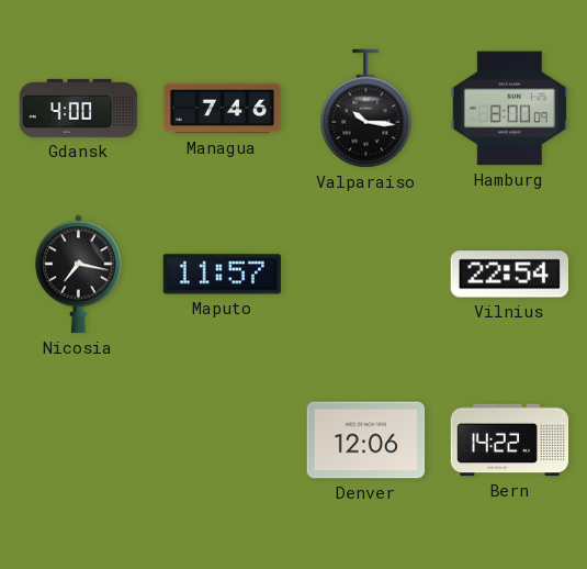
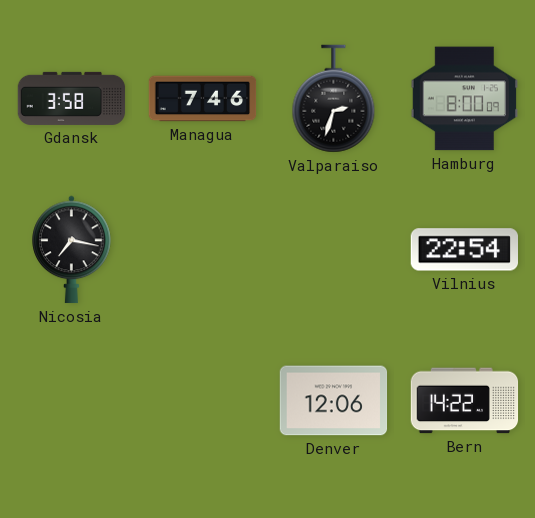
Gdansk: 4:00 -> 3:58
Valparaiso: 10:16 -> 2:33
Maputo: 11:57 -> none
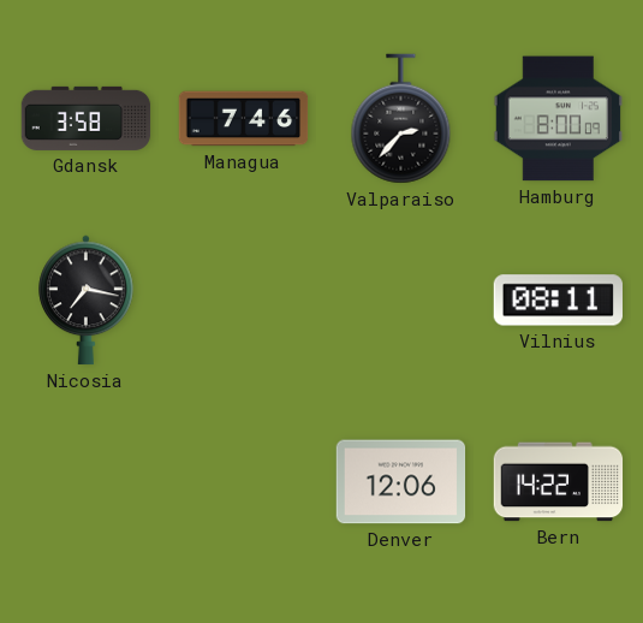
Valparaiso: 2:33 -> 2:37
Vilnius: 22:54 -> 08:11
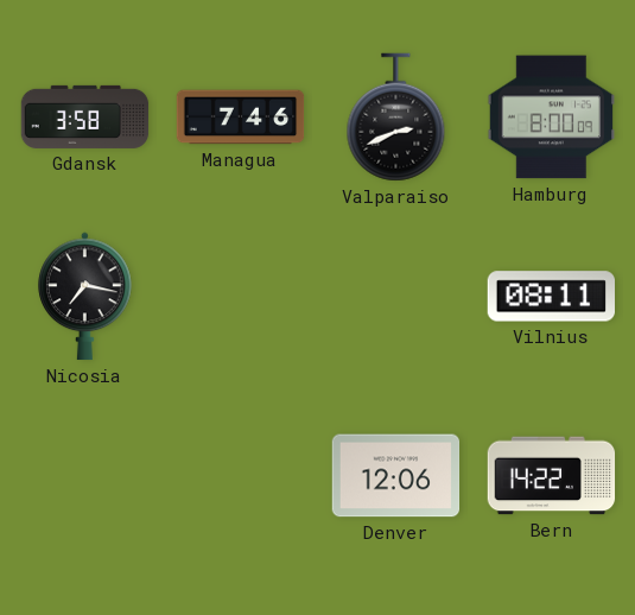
Valparaiso: 2:37 -> 2:41
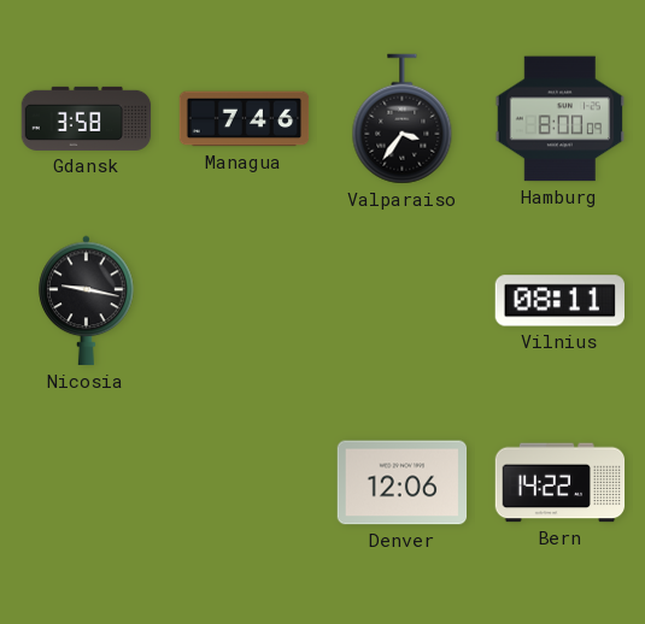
Valparaiso: 2:41 -> 3:36
Nicosia: 7:17 -> 9:17
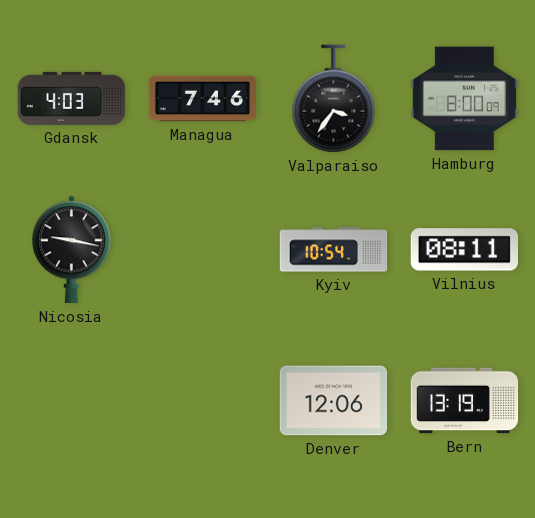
Gdansk: 3:58 -> 4:03
Kyiv: none -> 10:54
Bern: 14:22 -> 13:19
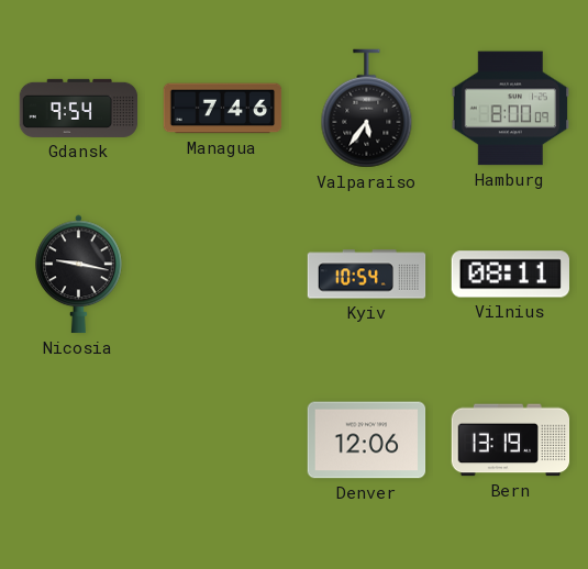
Gdansk: 4:03 -> 9:54
Valparaiso: 3:36 -> 5:36
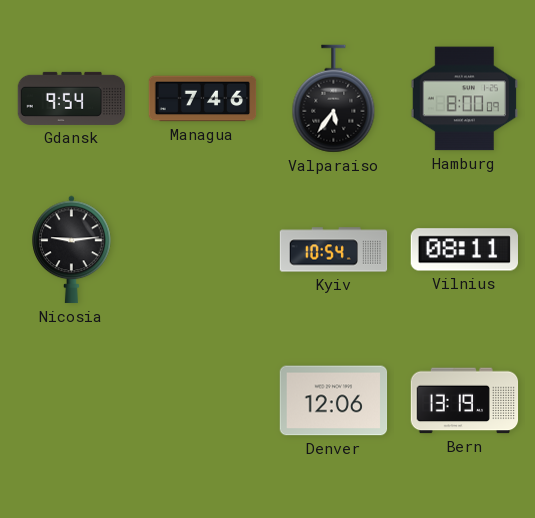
Nicosia: 9:17 -> 9:14
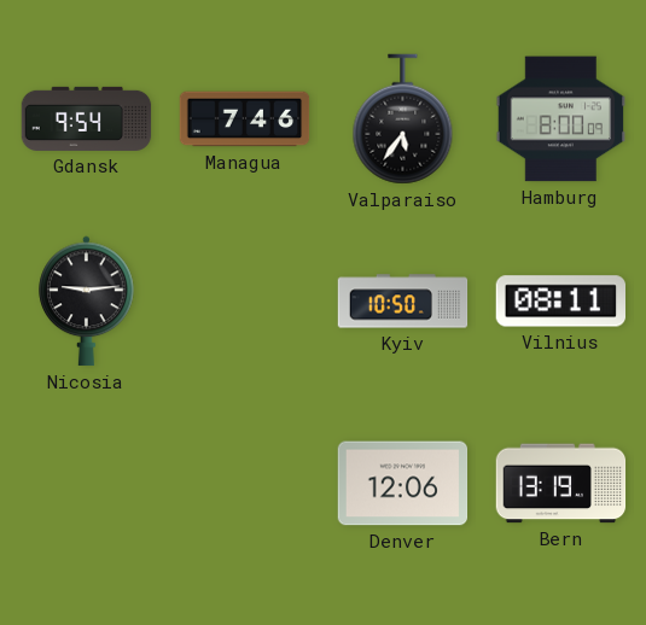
Kyiv: 10:54 -> 10:50
